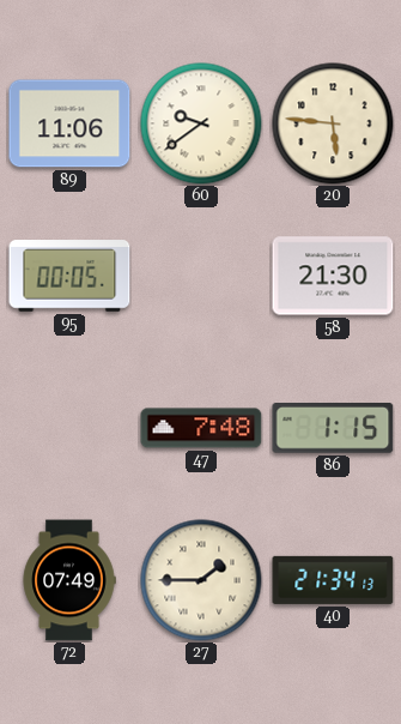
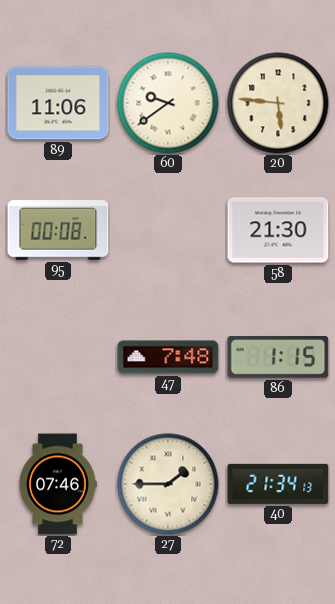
95: 00:05 -> 00:08
72: 07:49 -> 07:46
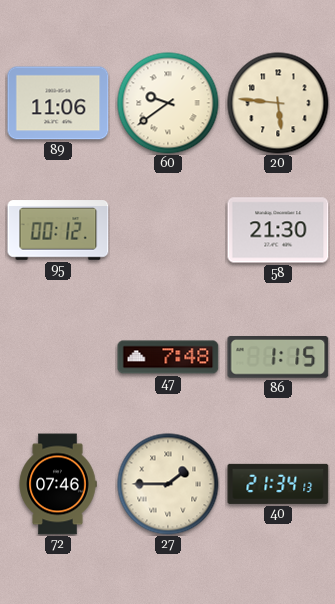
95: 00:08 -> 00:12
